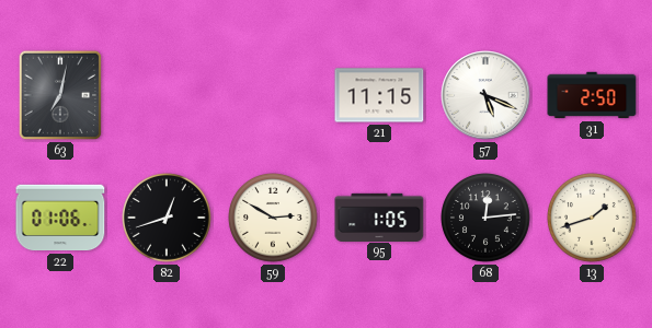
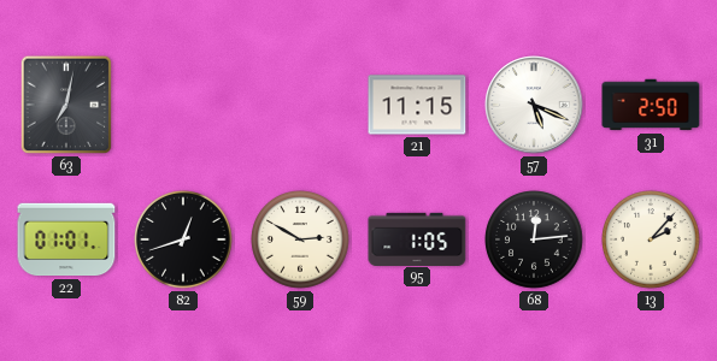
22: 01:06 -> 01:01
13: 1:42 -> 2:07
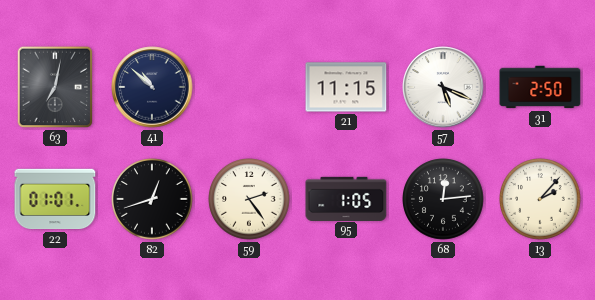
41: none -> 10:52
59: 2:50 -> 2:24
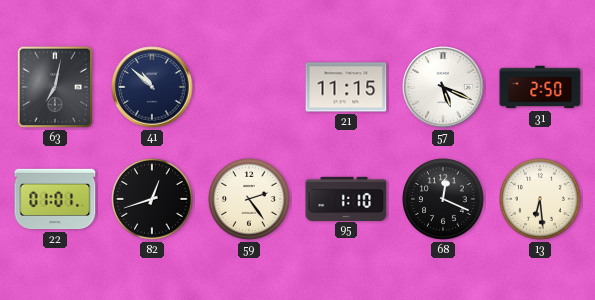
95: 1:05 -> 1:10
68: 12:14 -> 12:19
13: 2:07 -> 6:29
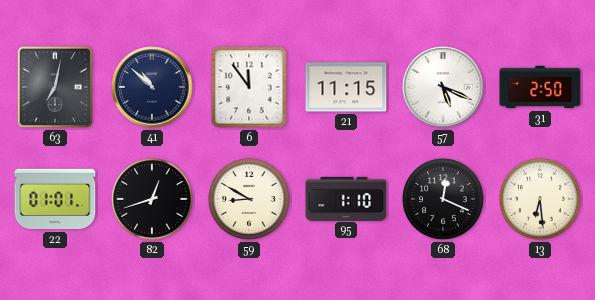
6: none -> 11:54
59: 2:24 -> 8:50
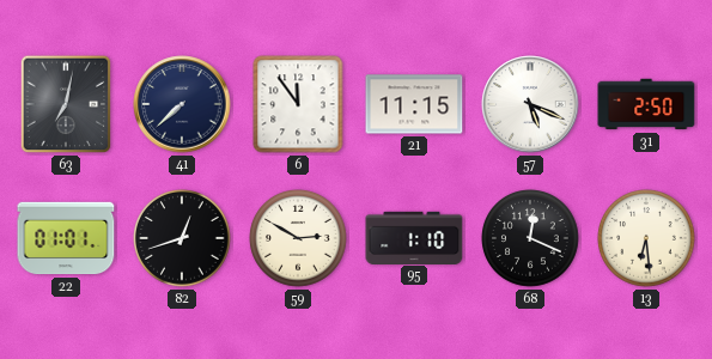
41: 10:52 -> 7:38
59: 8:50 -> 2:50
